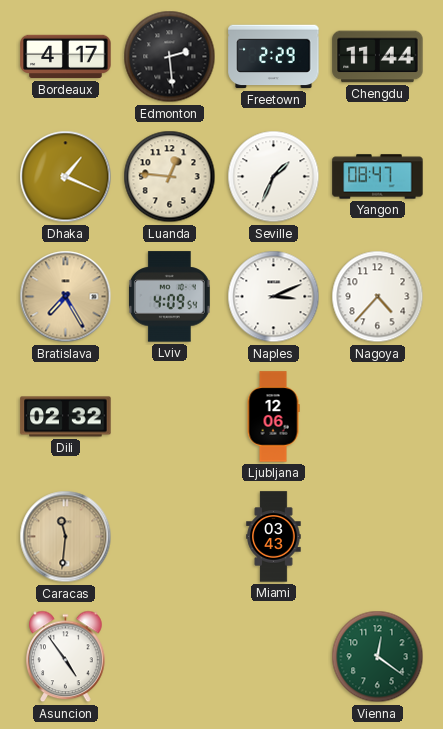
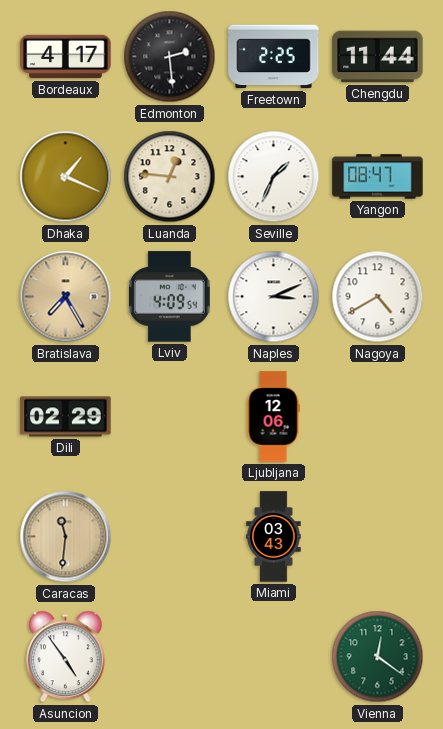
Freetown: 2:29 -> 2:25
Nagoya: 4:37 -> 4:40
Dili: 02:32 -> 02:29
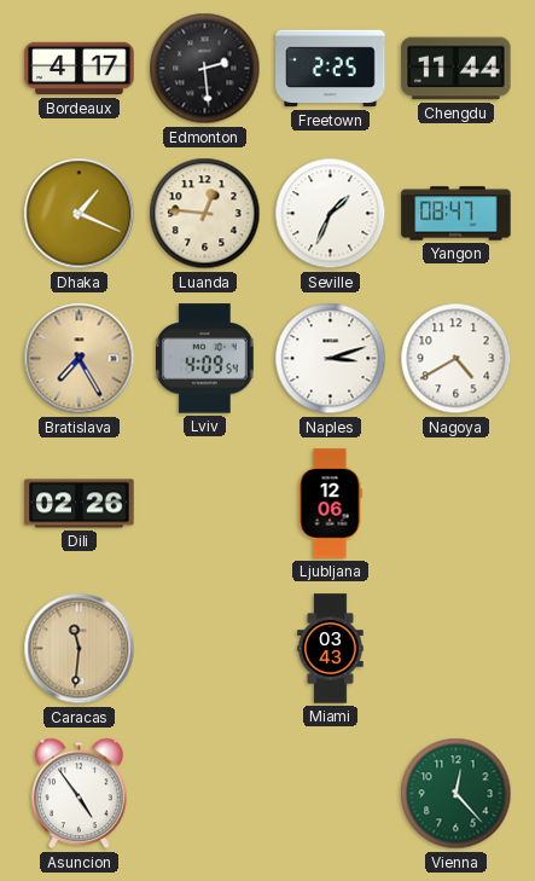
Naples: 3:11 -> 3:12
Dili: 02:29 -> 02:26
Vienna: 12:21 -> 12:23
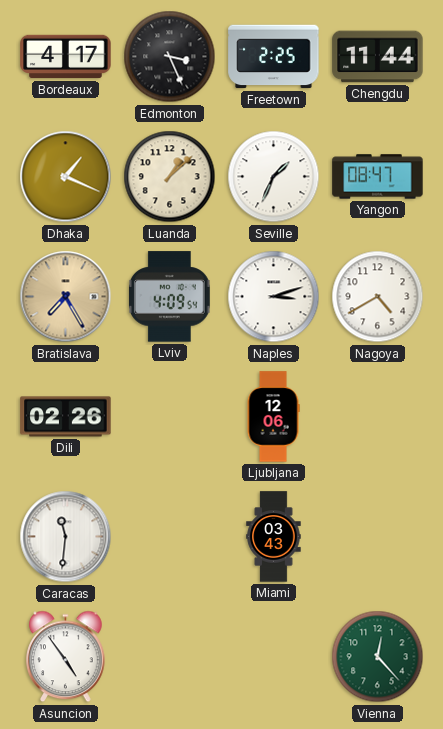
Edmonton: 2:29 -> 3:26
Luanda: 12:46 -> 1:08
Caracas dial: champagne -> white
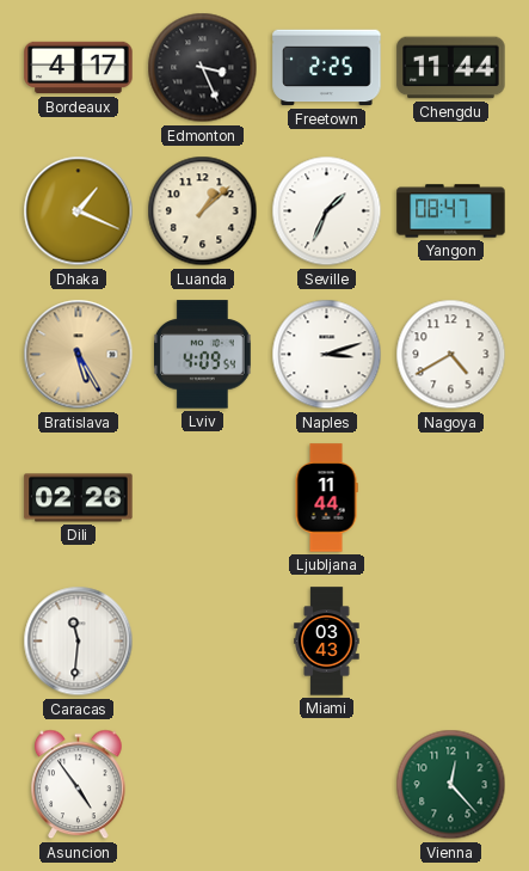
Bratislava: 7:25 -> 5:25
Ljubljana: 12:06 -> 11:44
